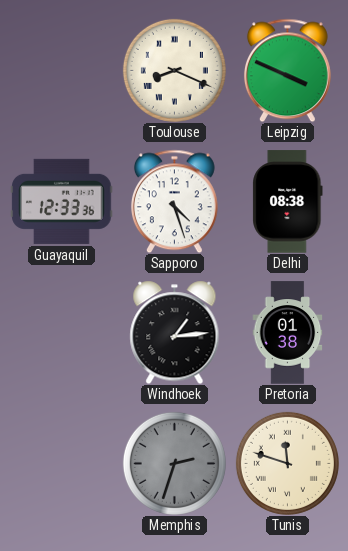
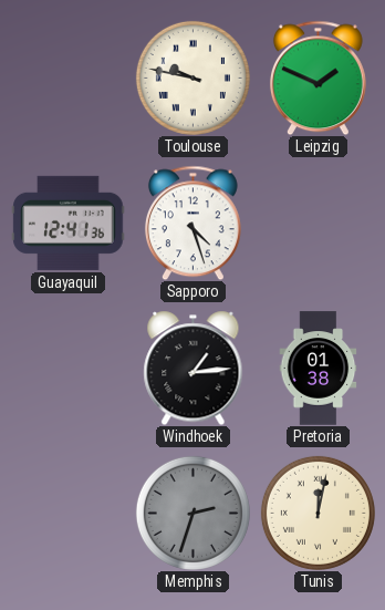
Toulouse: 8:19 -> 9:47
Leipzig: 3:49 -> 1:49
Guayaquil: 12:33 -> 12:41
Delhi: 08:38 -> none
Tunis: 11:48 -> 12:02
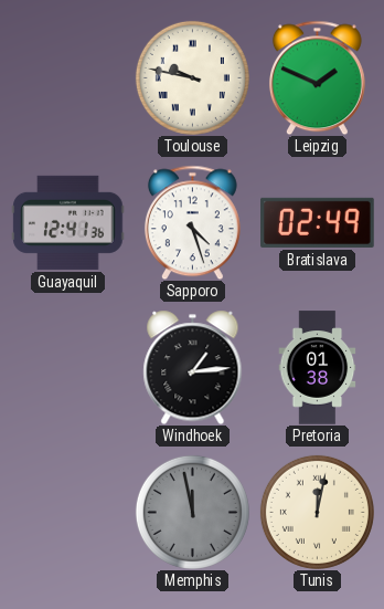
Bratislava: none -> 02:49
Memphis: 2:33 -> 11:58
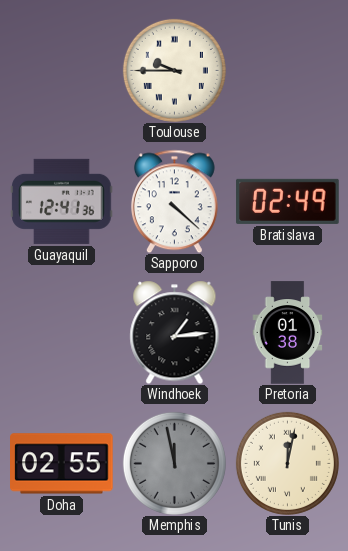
Toulouse: 9:47 -> 9:45
Leipzig: 1:49 -> none
Sapporo: 4:27 -> 4:22
Doha: none -> 02:55
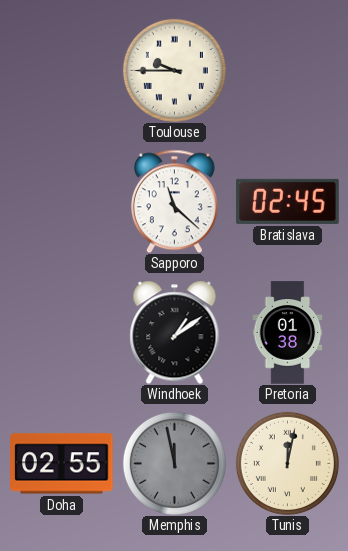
Guayaquil: 12:41 -> none
Sapporo: 4:22 -> 11:22
Bratislava: 02:49 -> 02:45
Windhoek: 1:14 -> 1:09
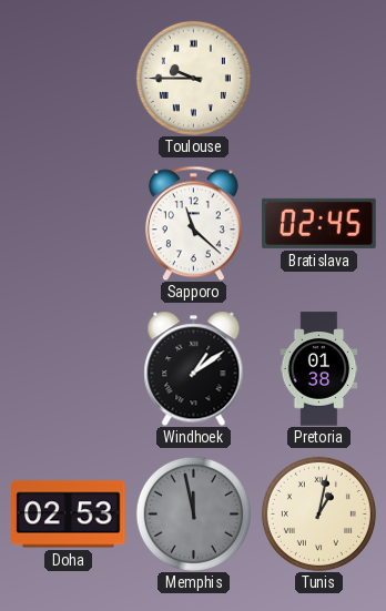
Doha: 02:55 -> 02:53
Tunis: 12:02 -> 1:02
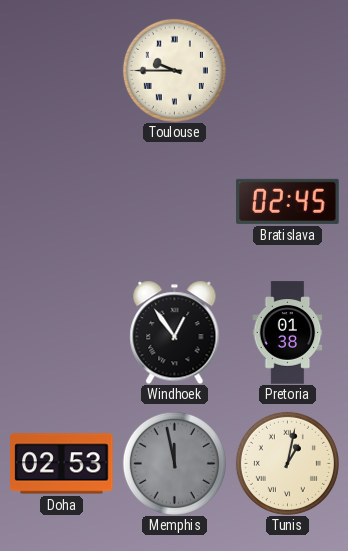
Sapporo: 11:22 -> none
Windhoek: 1:09 -> 12:54
